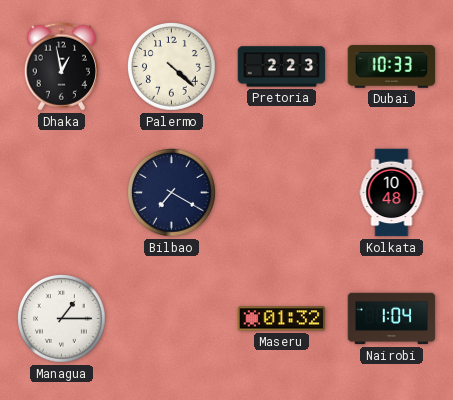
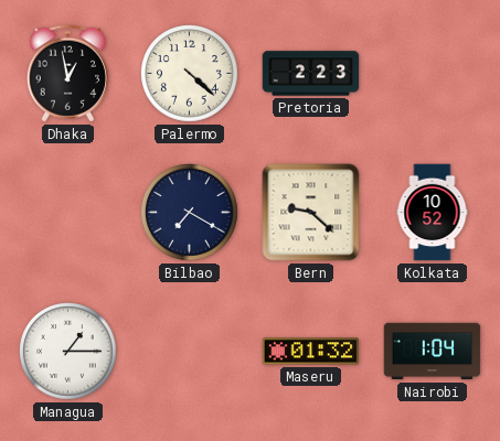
Dubai: 10:33 -> none
Bern: none -> 9:22
Kolkata: 10:48 -> 10:52
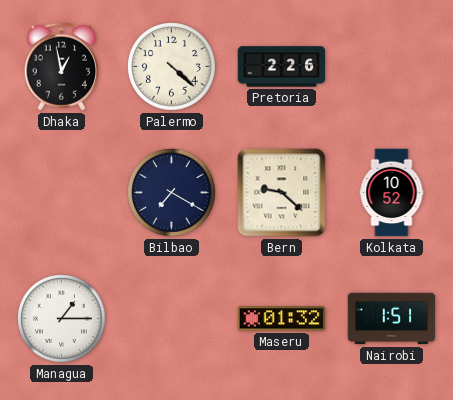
Pretoria: 2:23 -> 2:26
Nairobi: 1:04 -> 1:51
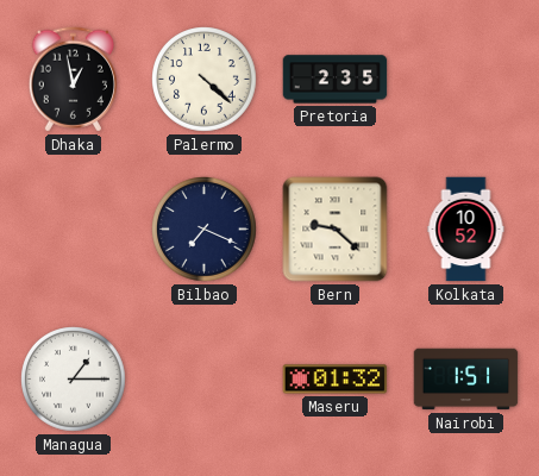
Pretoria: 2:26 -> 2:35
Bilbao: 7:20 -> 7:19
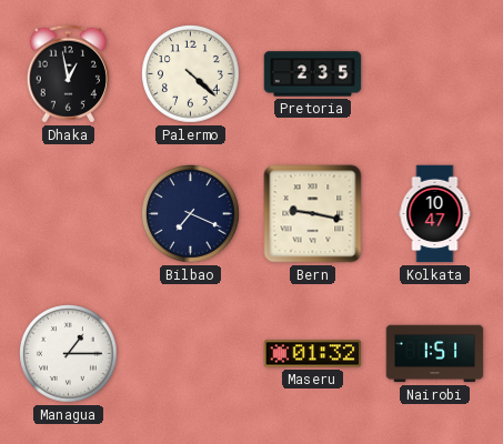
Bern: 9:22 -> 9:17
Kolkata: 10:52 -> 10:47
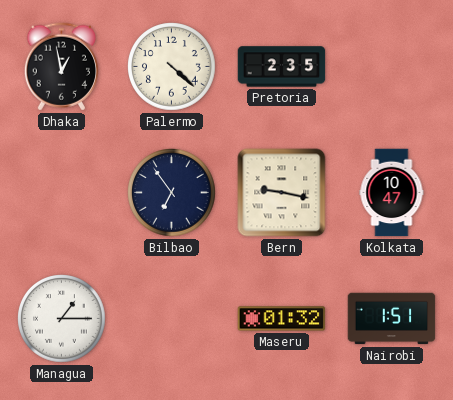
Bilbao: 7:19 -> 6:54
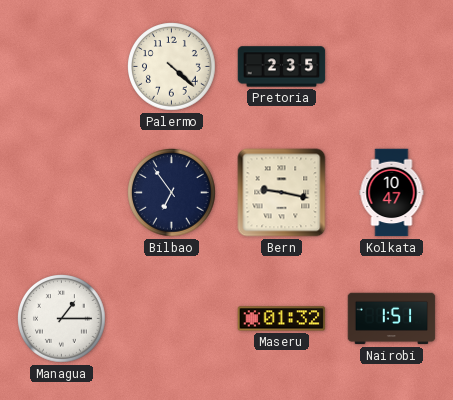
Dhaka: 12:58 -> none
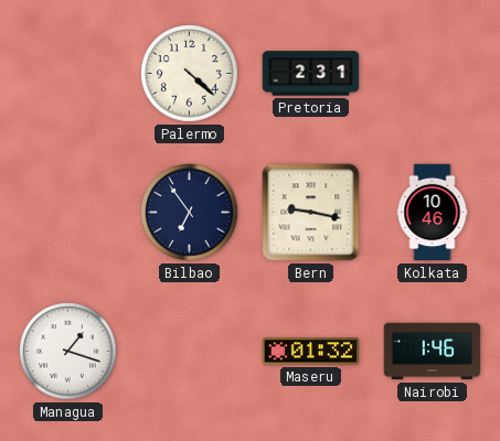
Pretoria: 2:35 -> 2:31
Kolkata: 10:47 -> 10:46
Managua: 1:15 -> 1:18
Nairobi: 1:51 -> 1:46
